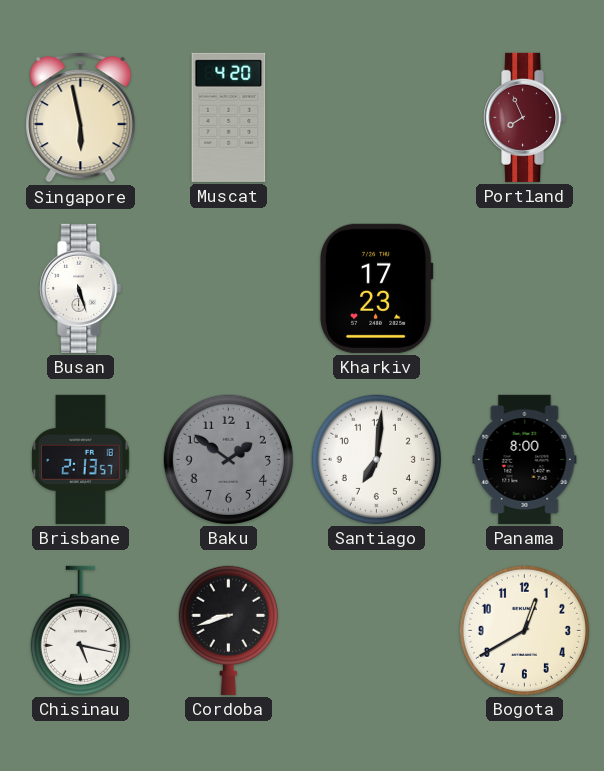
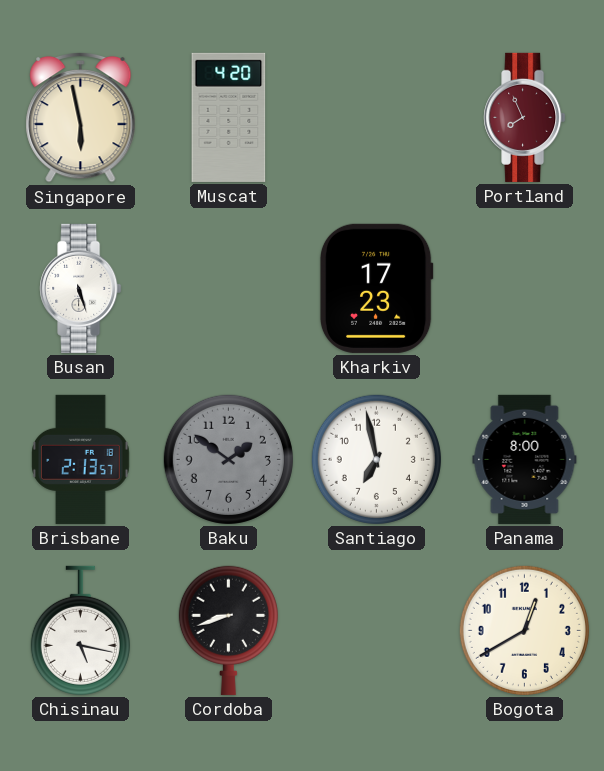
Santiago: 7:01 -> 6:58
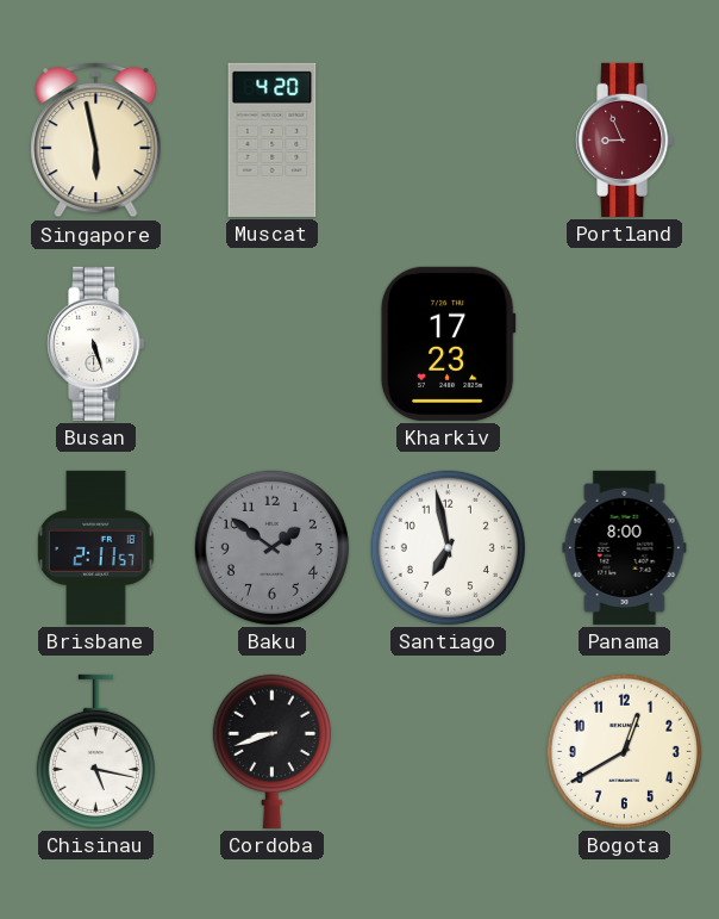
Portland: 7:56 -> 8:56
Brisbane: 2:13 -> 2:11
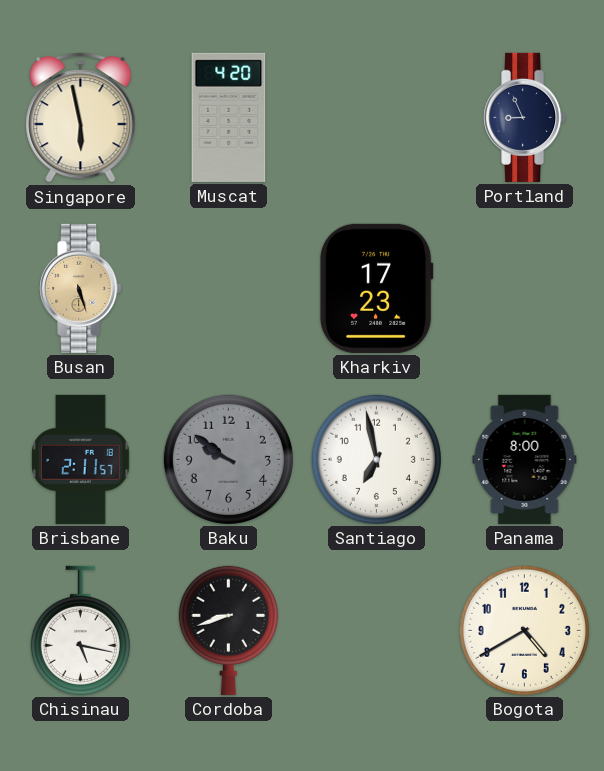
Portland dial: burgundy -> navy
Busan dial: white -> champagne
Baku: 1:51 -> 9:51
Bogota: 12:40 -> 4:40
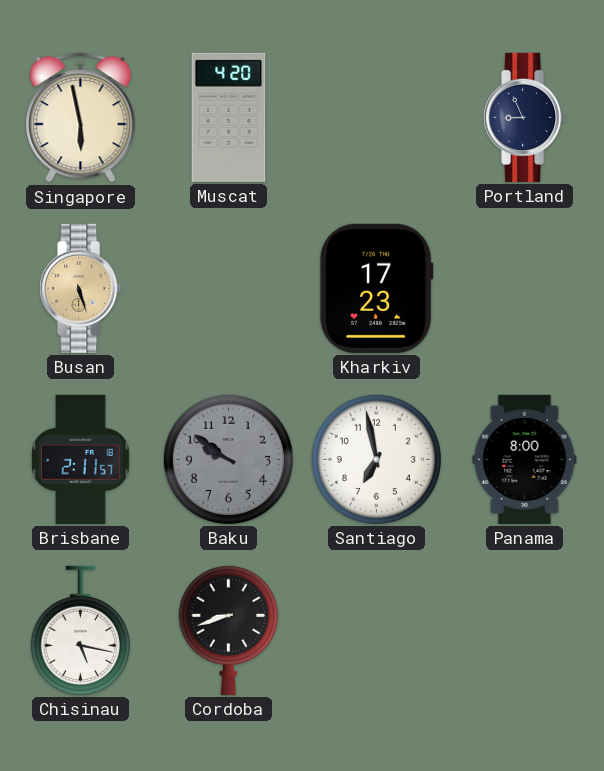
Bogota: 4:40 -> none
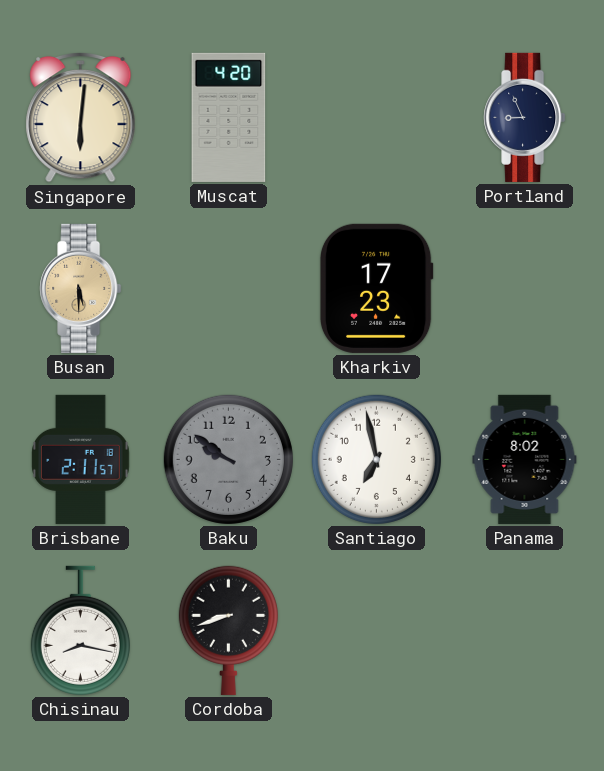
Singapore: 5:58 -> 6:01
Busan: 5:27 -> 5:30
Panama: 8:00 -> 8:02
Chisinau: 5:17 -> 8:17
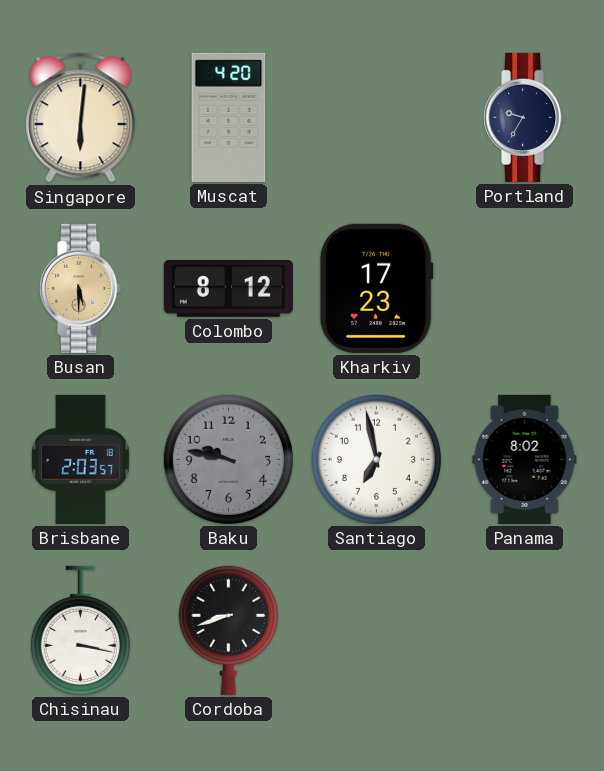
Portland: 8:56 -> 9:35
Colombo: none -> 8:12
Brisbane: 2:11 -> 2:03
Baku: 9:51 -> 9:47
Chisinau: 8:17 -> 3:17
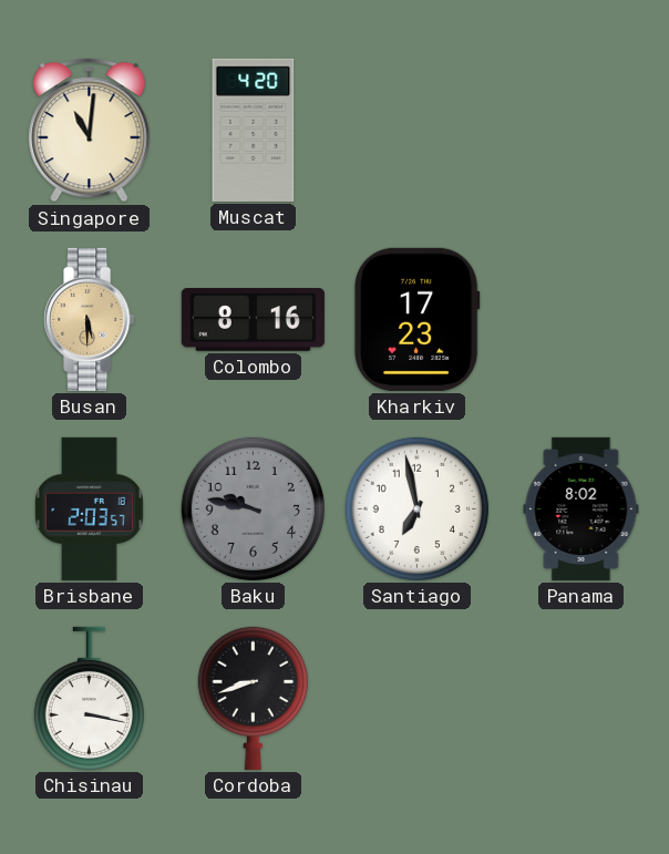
Singapore: 6:01 -> 11:01
Portland: 9:35 -> none
Colombo: 8:12 -> 8:16
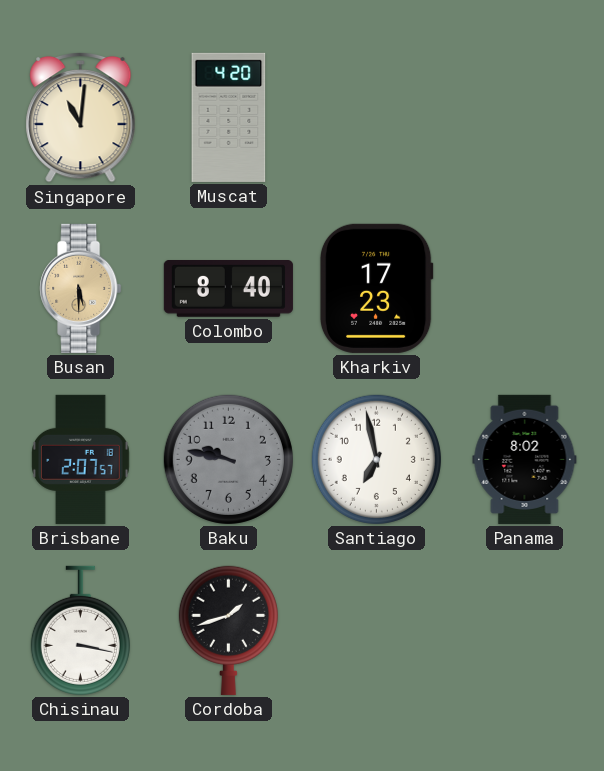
Colombo: 8:16 -> 8:40
Brisbane: 2:03 -> 2:07
Cordoba: 8:42 -> 1:42
